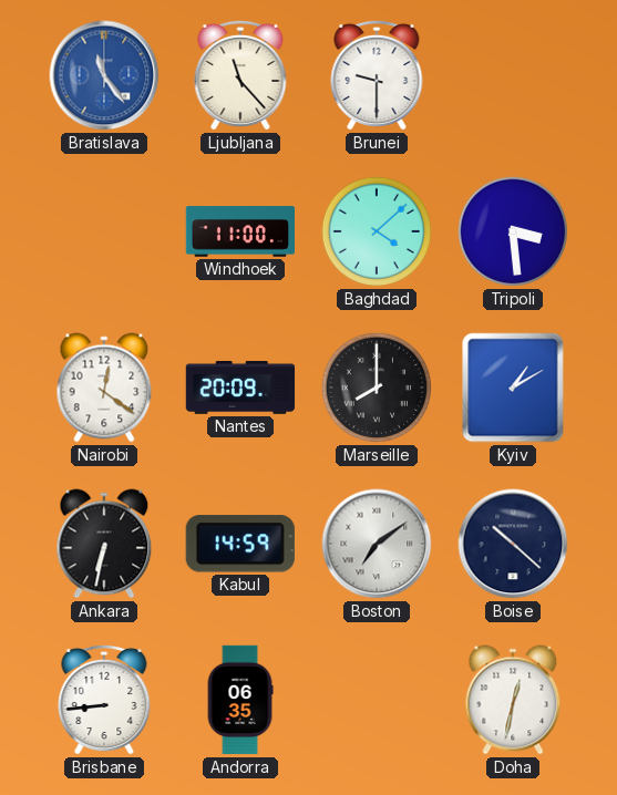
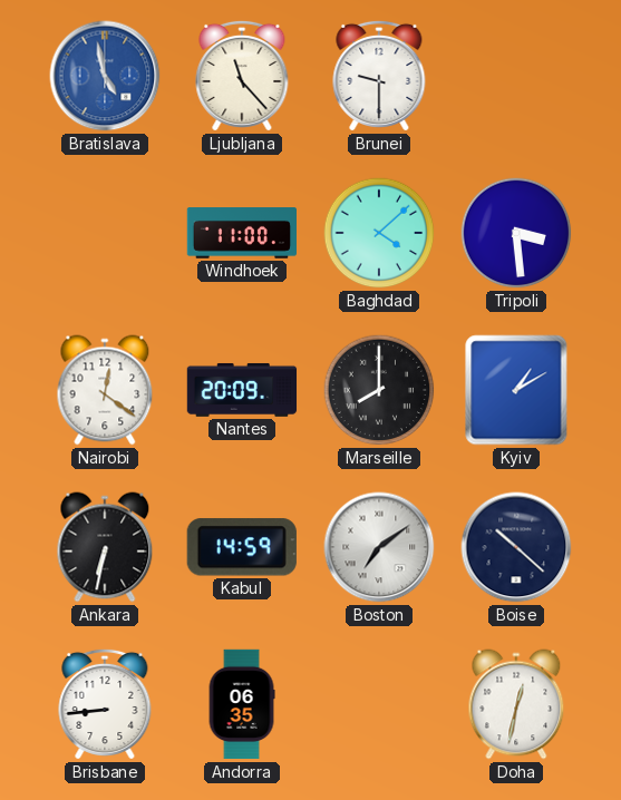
Bratislava: 11:24 -> 4:58
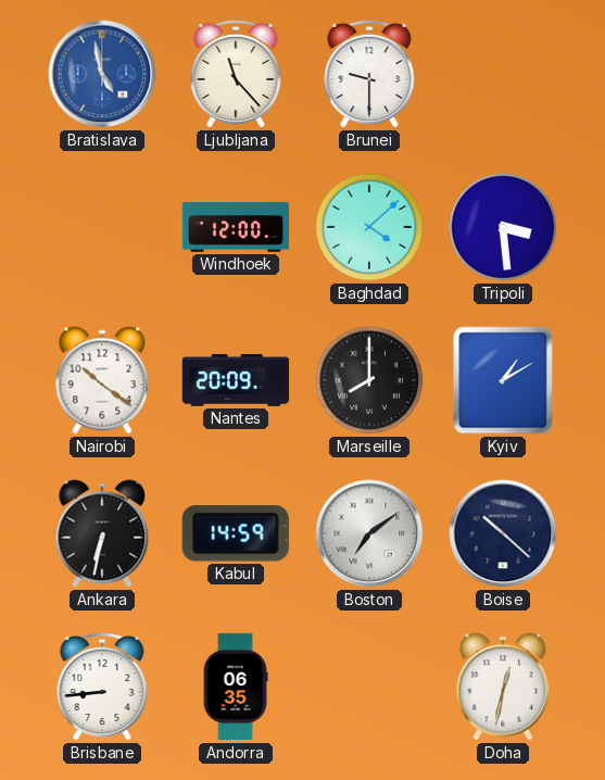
Windhoek: 11:00 -> 12:00
Nairobi: 12:21 -> 10:21
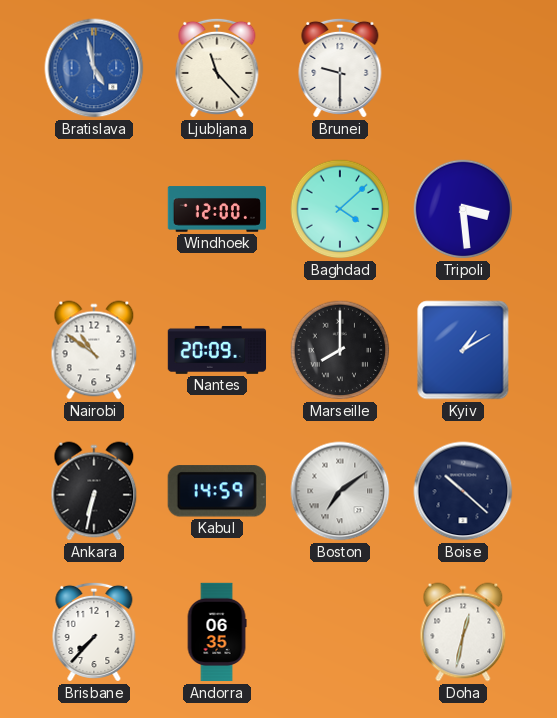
Nairobi: 10:21 -> 10:51
Brisbane: 8:44 -> 7:37
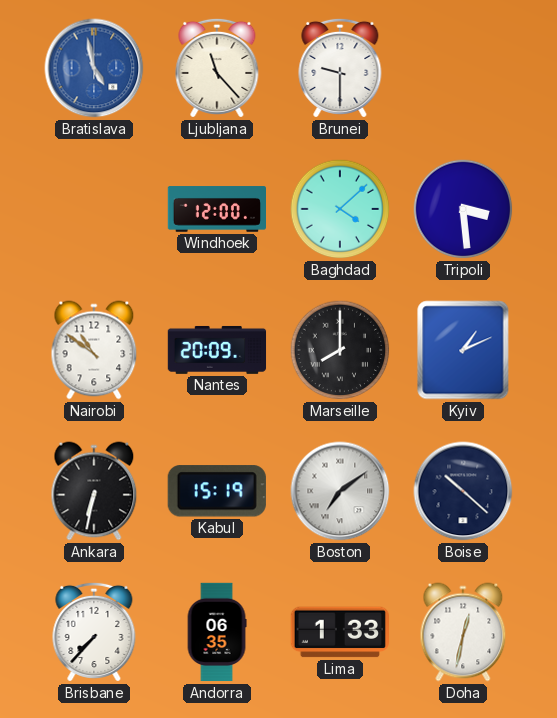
Kyiv: 1:10 -> 1:11
Kabul: 14:59 -> 15:19
Lima: none -> 1:33
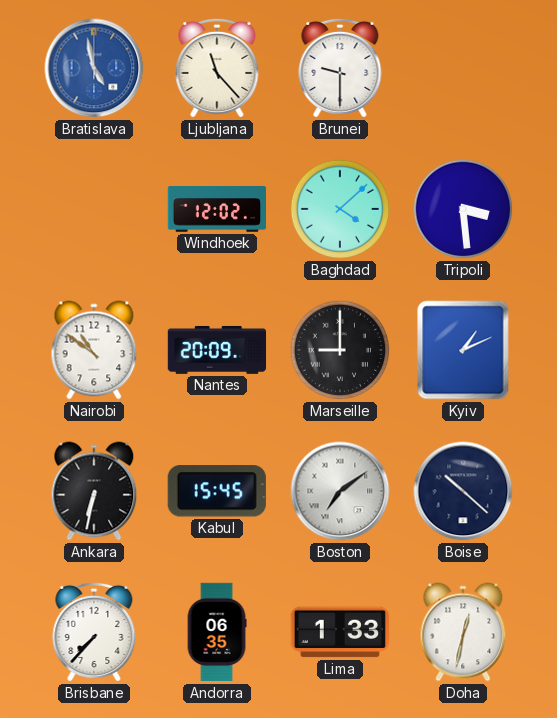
Windhoek: 12:00 -> 12:02
Marseille: 8:00 -> 9:00
Kabul: 15:19 -> 15:45
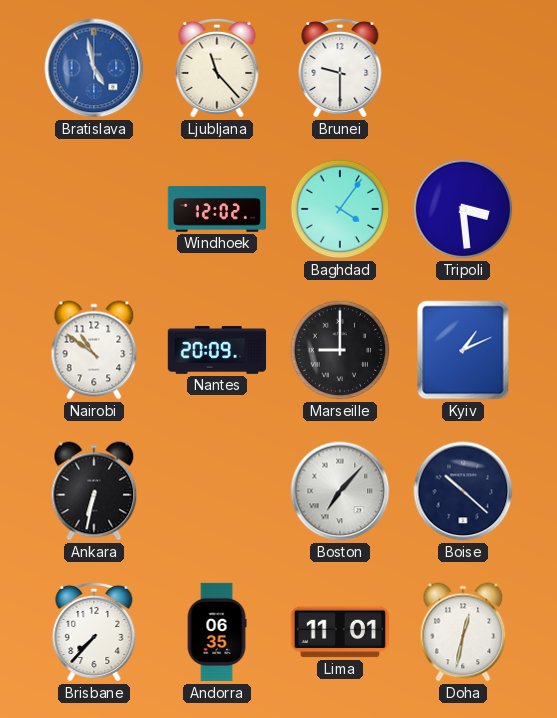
Baghdad: 4:08 -> 4:06
Kabul: 15:45 -> none
Boston: 7:09 -> 7:07
Lima: 1:33 -> 11:01
